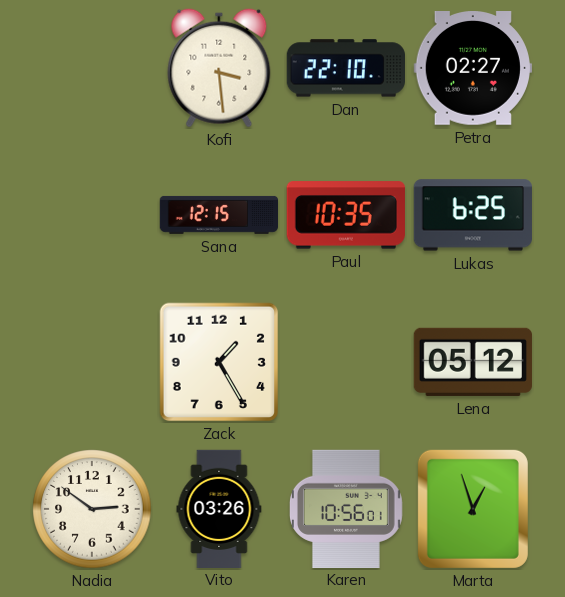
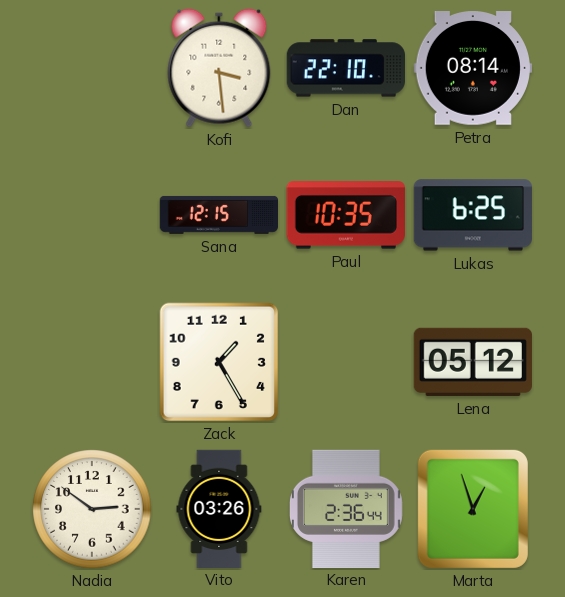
Petra: 02:27 -> 08:14
Karen: 10:56 -> 2:36
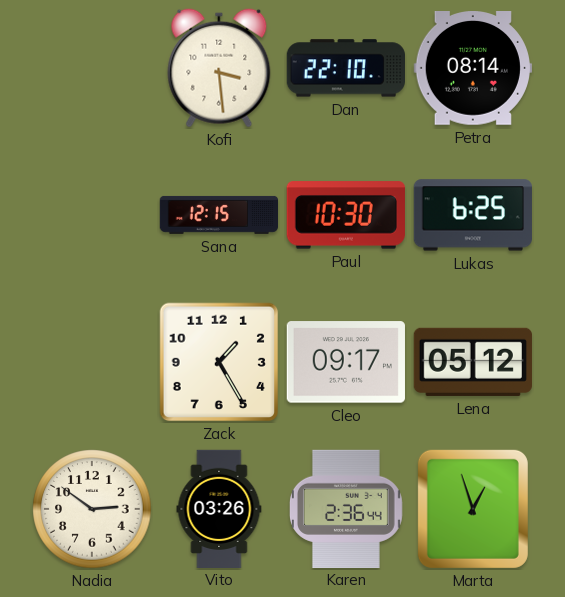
Paul: 10:35 -> 10:30
Cleo: none -> 09:17
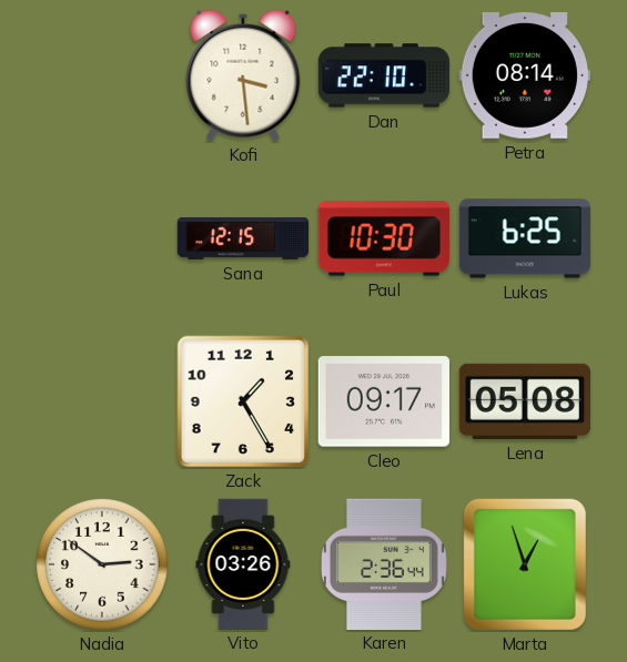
Lena: 05:12 -> 05:08
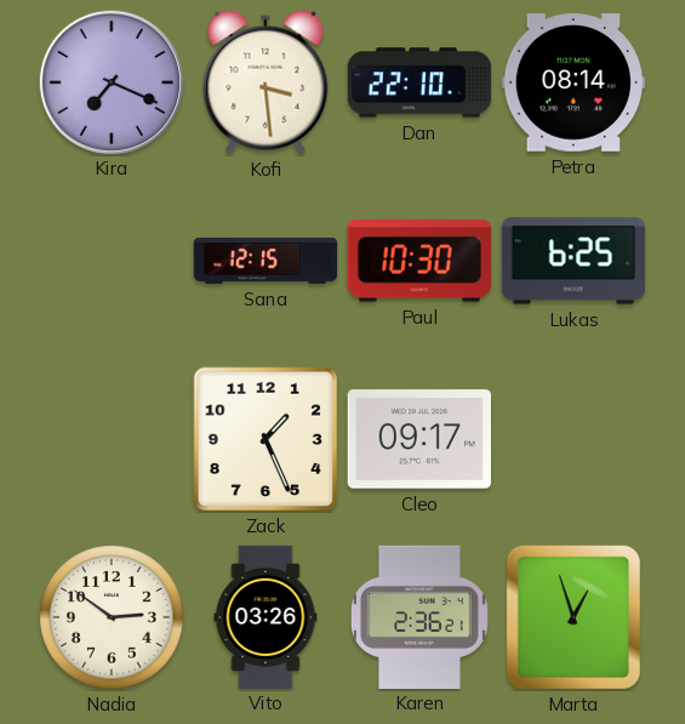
Kira: none -> 7:19
Zack: 1:25 -> 1:26
Lena: 05:08 -> none
Karen: 2:36:44 -> 2:36:21
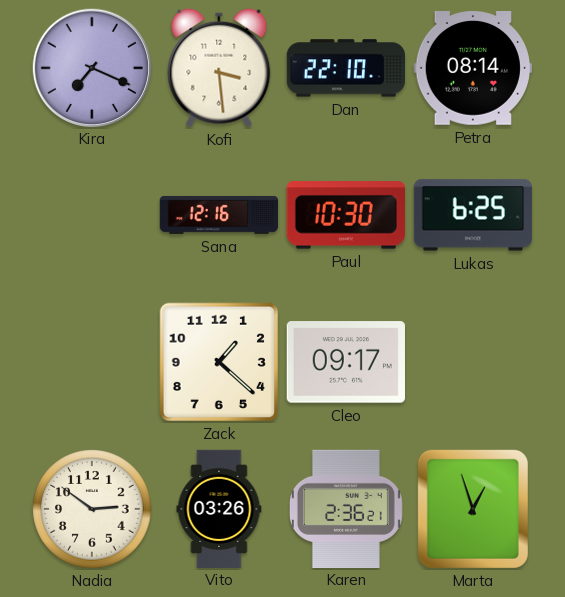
Sana: 12:15 -> 12:16
Zack: 1:26 -> 1:22
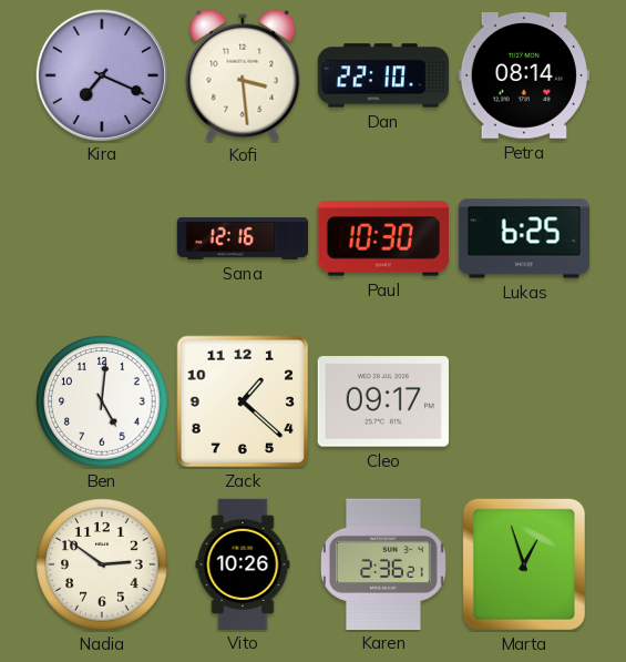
Ben: none -> 5:01
Vito: 03:26 -> 10:26
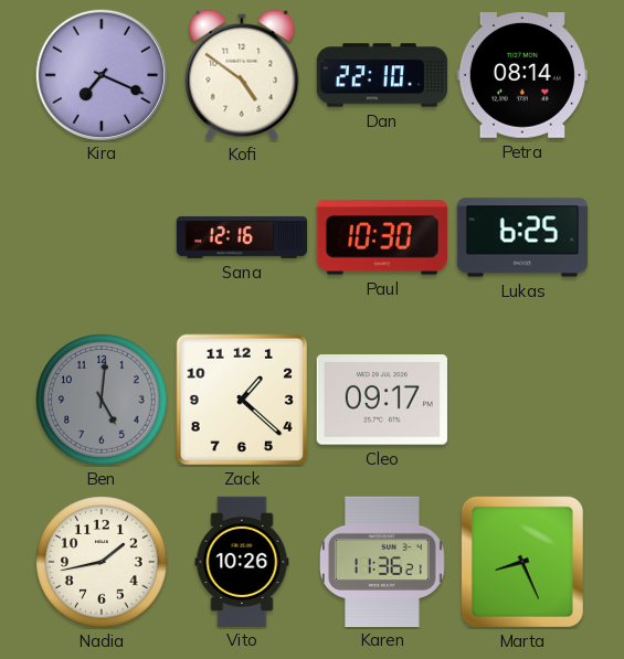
Kofi: 3:29 -> 4:51
Ben dial: white -> grey
Nadia: 2:51 -> 1:43
Karen: 2:36 -> 11:36
Marta: 12:57 -> 8:26
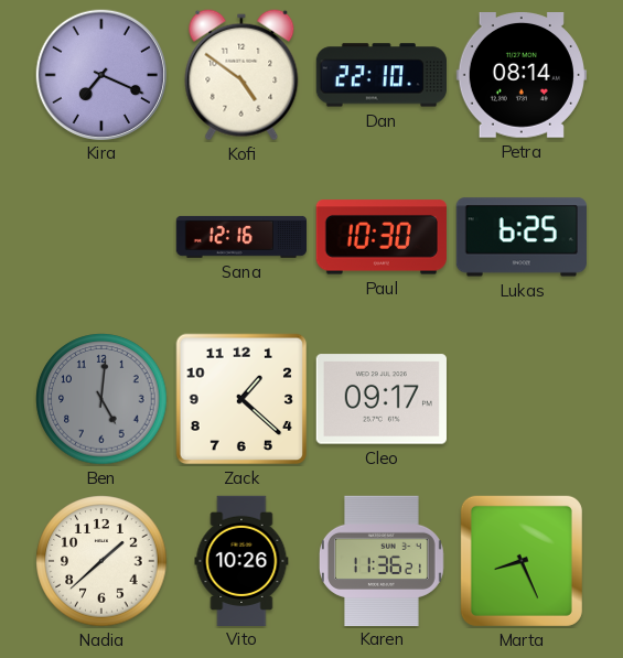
Nadia: 1:43 -> 1:38
